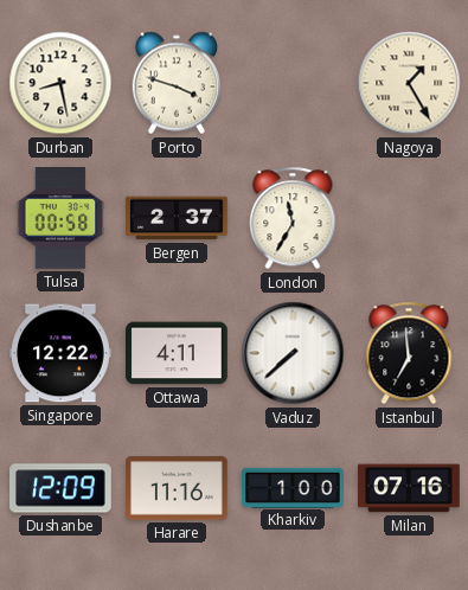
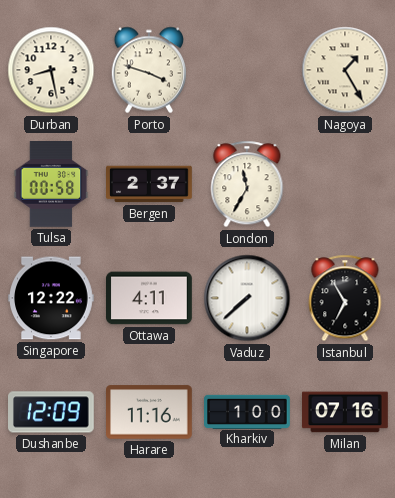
Istanbul: 6:59 -> 6:55
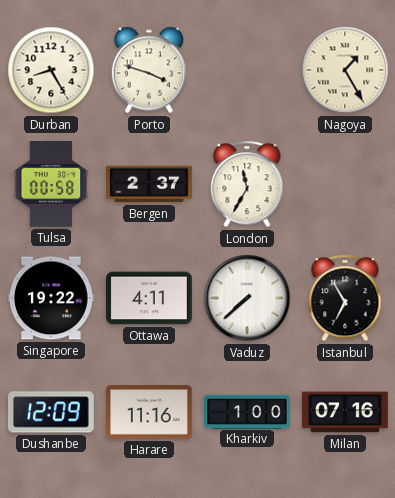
Durban: 8:28 -> 8:25
Singapore: 12:22 -> 19:22
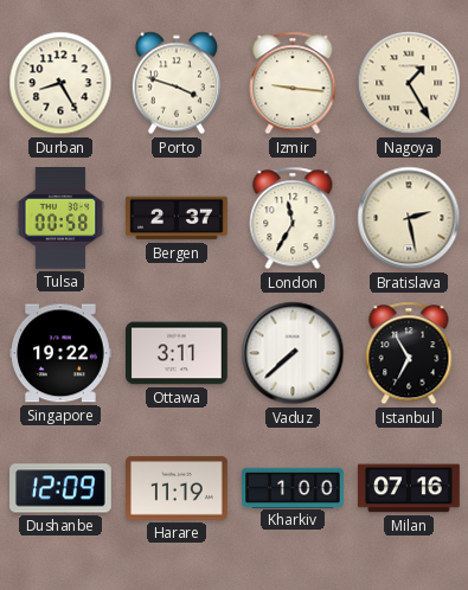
Izmir: none -> 9:16
Bratislava: none -> 2:28
Ottawa: 4:11 -> 3:11
Harare: 11:16 -> 11:19
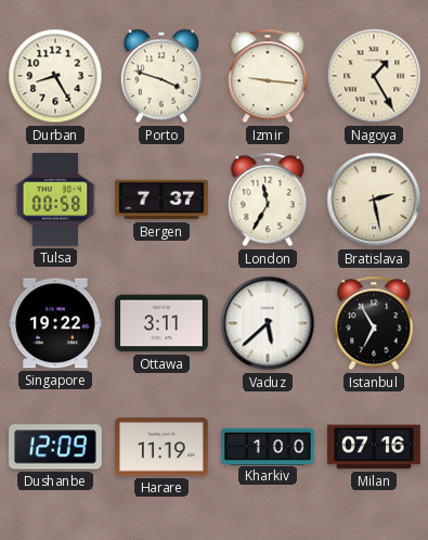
Bergen: 2:37 -> 7:37
Vaduz: 7:38 -> 5:38
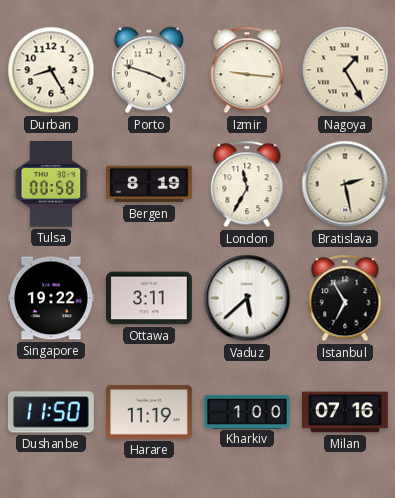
Bergen: 7:37 -> 8:19
Dushanbe: 12:09 -> 11:50
